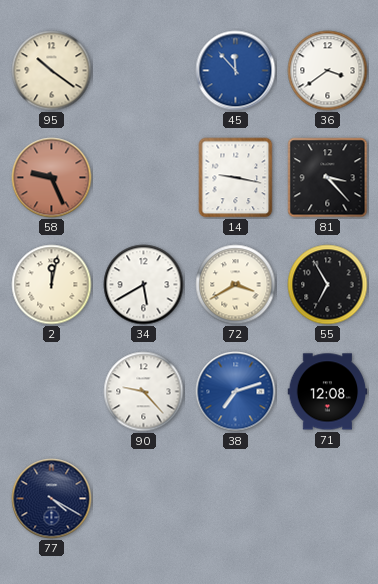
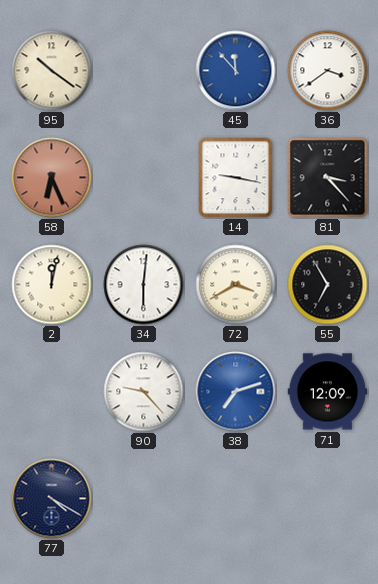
58: 9:26 -> 6:26
34: 5:40 -> 6:01
71: 12:08 -> 12:09
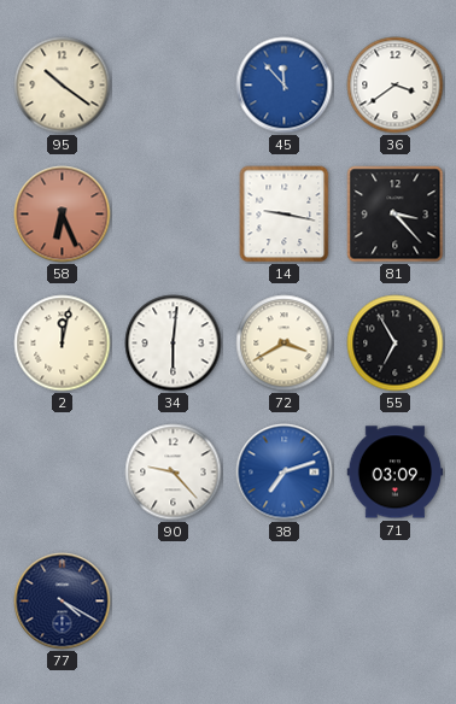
71: 12:09 -> 03:09
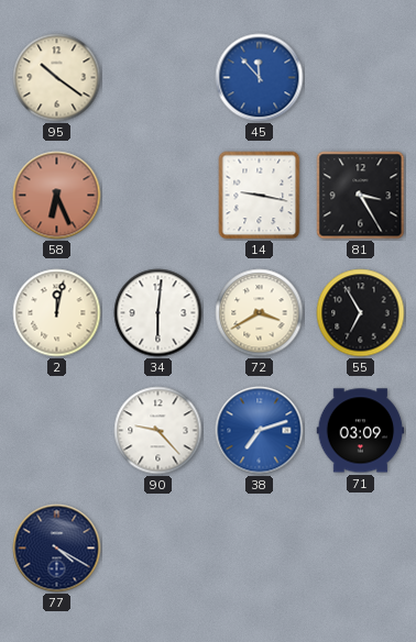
36: 3:39 -> none
81: 3:23 -> 3:25
